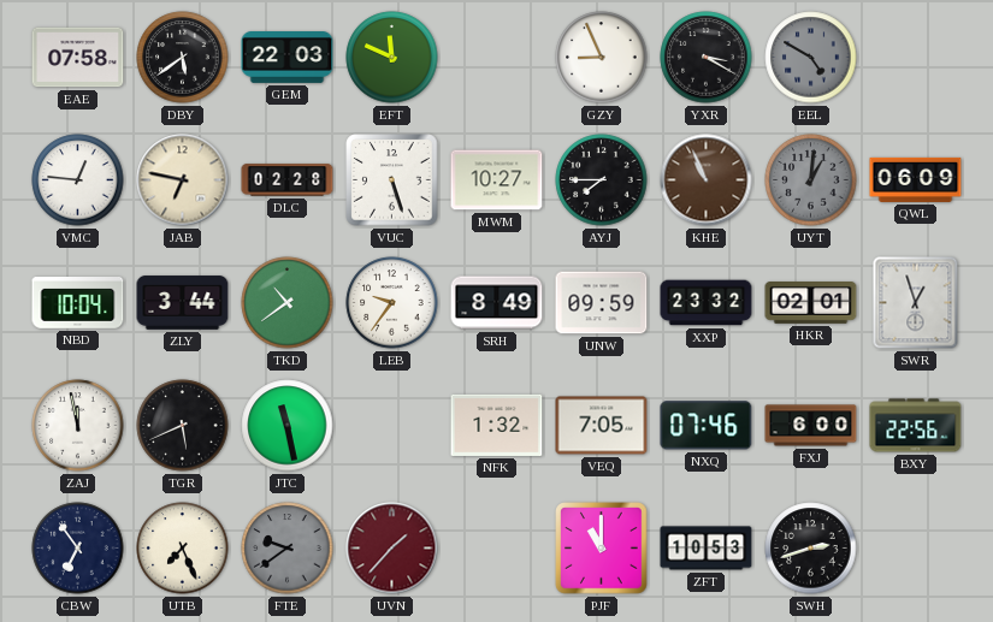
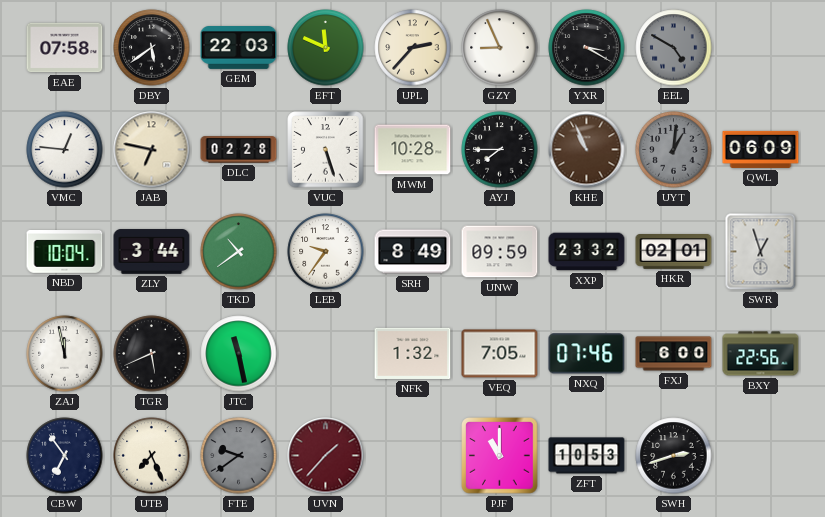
UPL: none -> 2:37
MWM: 10:27 -> 10:28
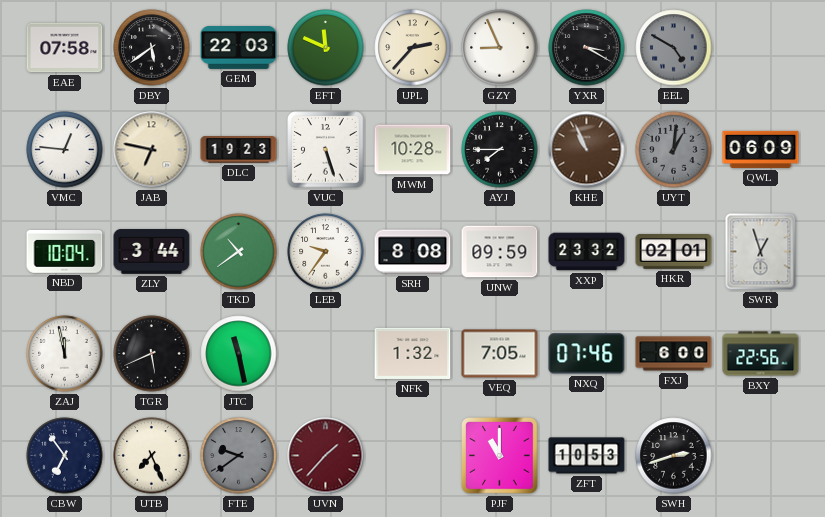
DLC: 02:28 -> 19:23
SRH: 8:49 -> 8:08
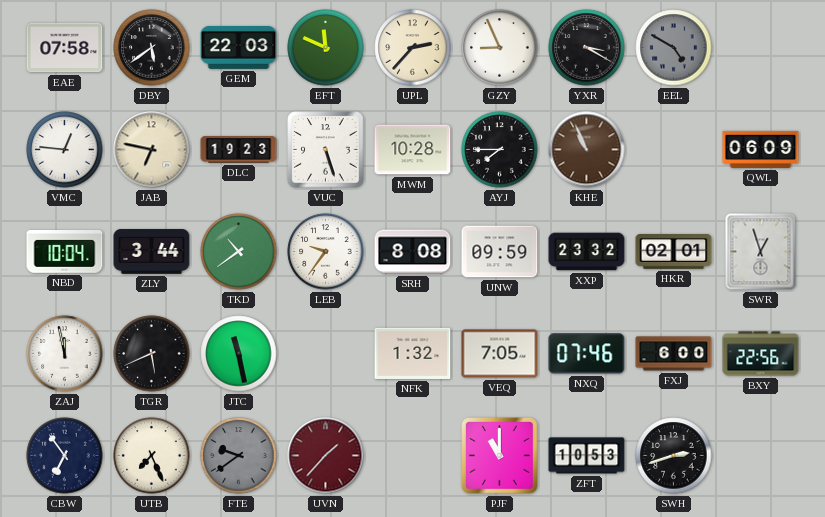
UYT: 1:01 -> none
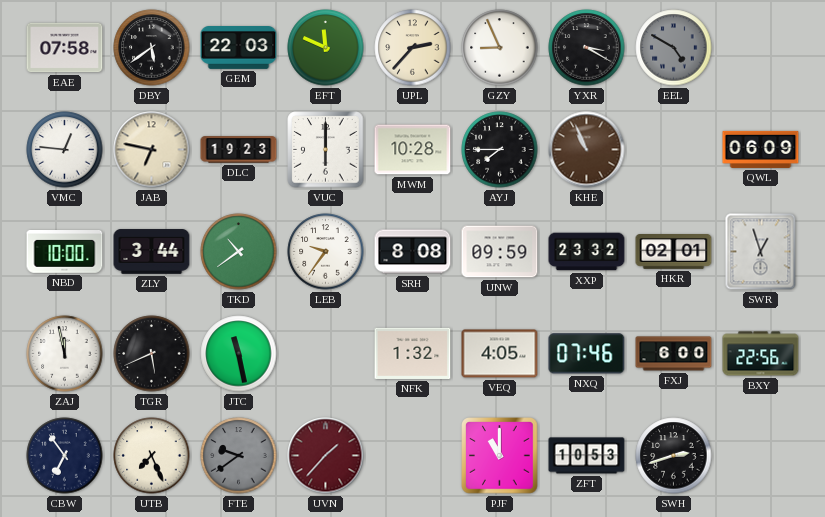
VUC: 5:27 -> 6:00
NBD: 10:04 -> 10:00
VEQ: 7:05 -> 4:05
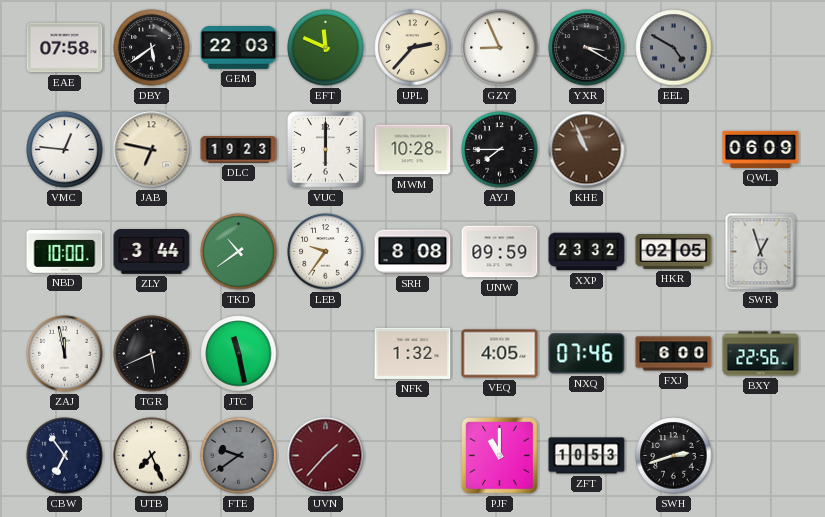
HKR: 02:01 -> 02:05
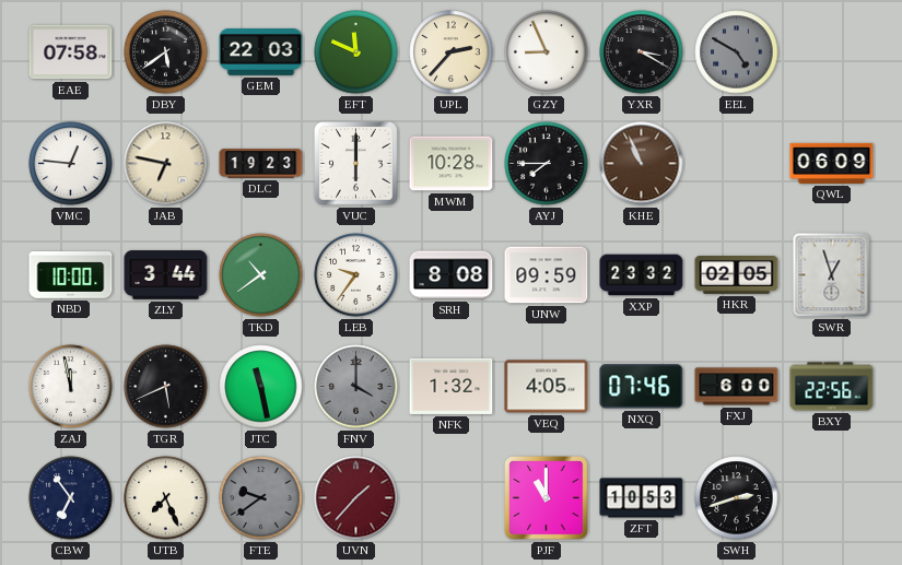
FNV: none -> 4:00
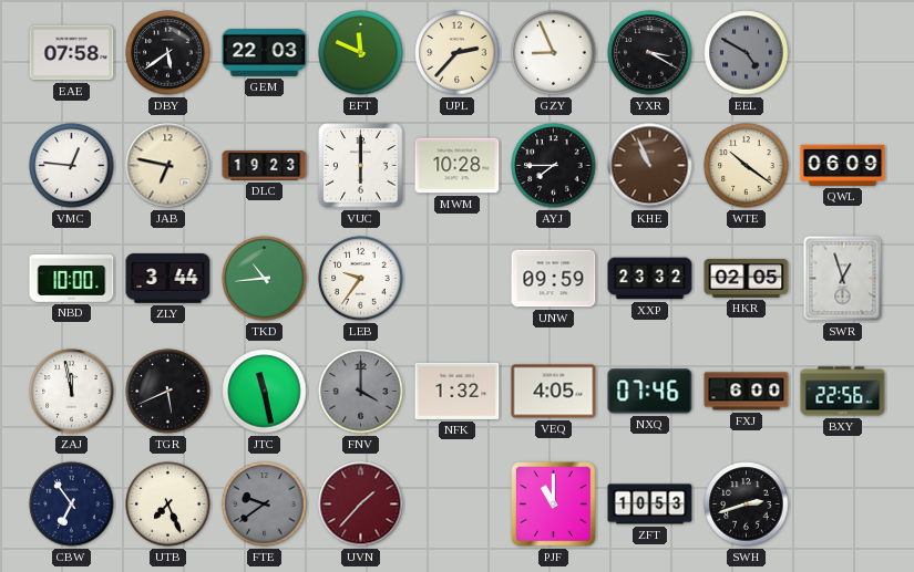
WTE: none -> 10:21
TKD: 10:39 -> 10:44
SRH: 8:08 -> none
